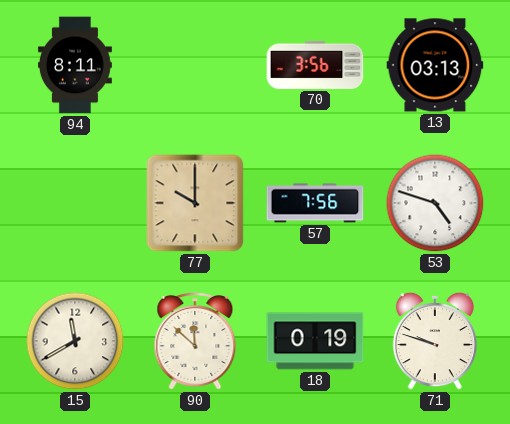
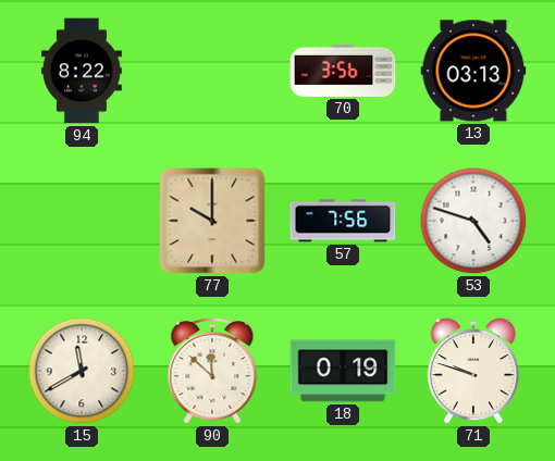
94: 8:11 -> 8:22
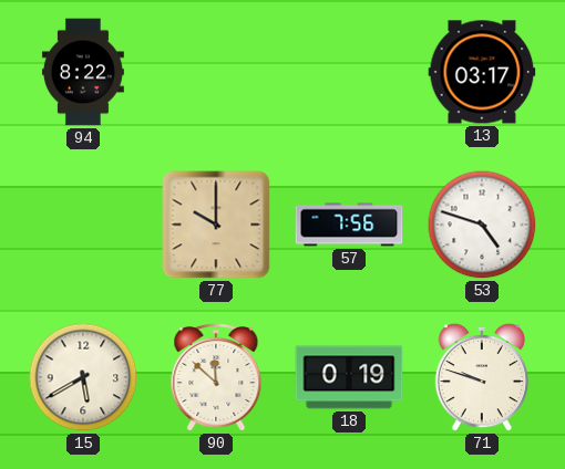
70: 3:56 -> none
13: 03:13 -> 03:17
15: 11:40 -> 5:40
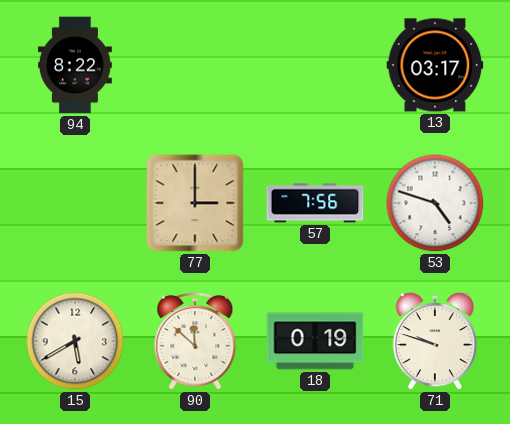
77: 10:00 -> 3:00
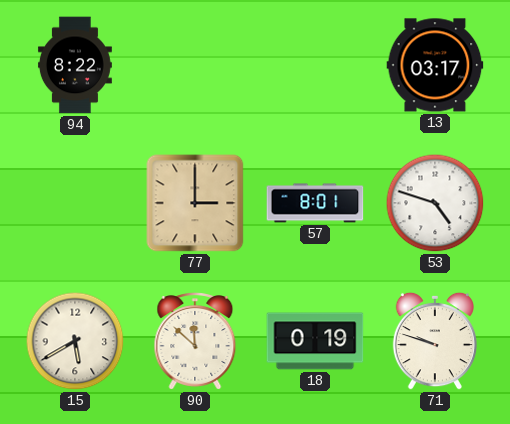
57: 7:56 -> 8:01
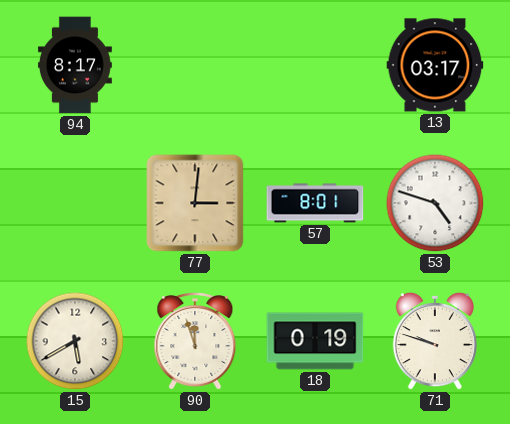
94: 8:22 -> 8:17
77: 3:00 -> 3:01
90: 11:52 -> 11:57
